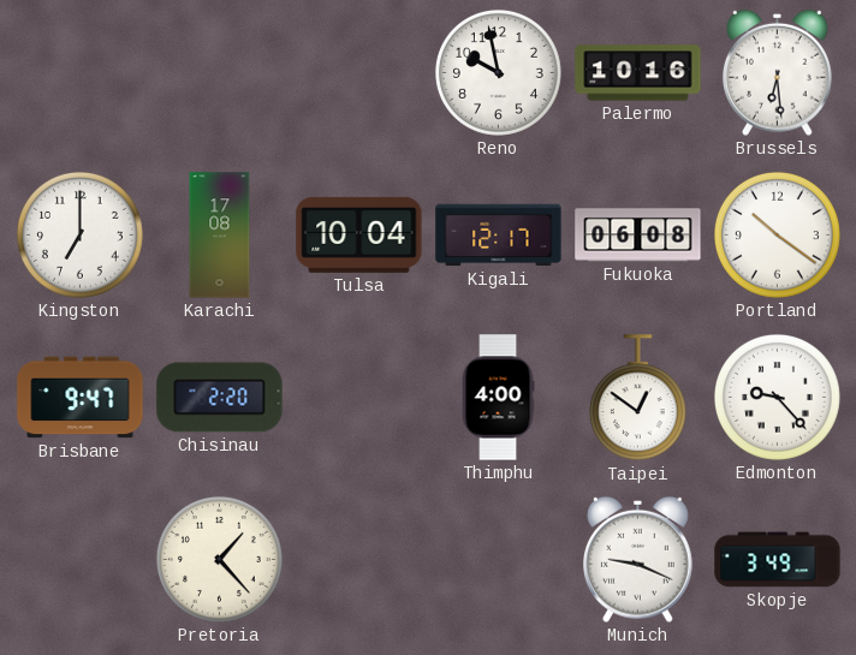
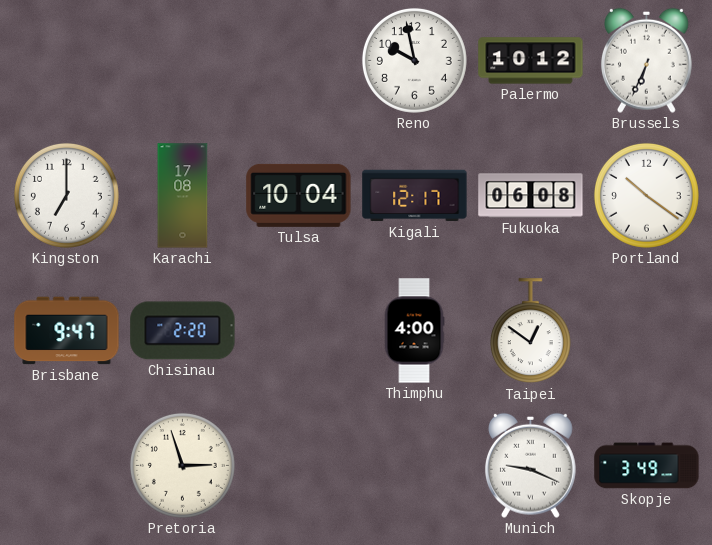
Palermo: 10:16 -> 10:12
Brussels: 6:29 -> 6:34
Edmonton: 9:23 -> none
Pretoria: 1:23 -> 2:57
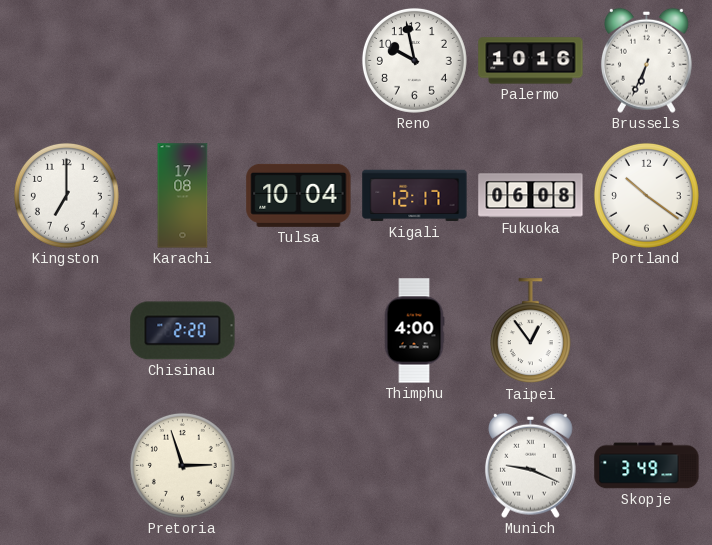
Palermo: 10:12 -> 10:16
Brisbane: 9:47 -> none
Taipei: 12:51 -> 12:54
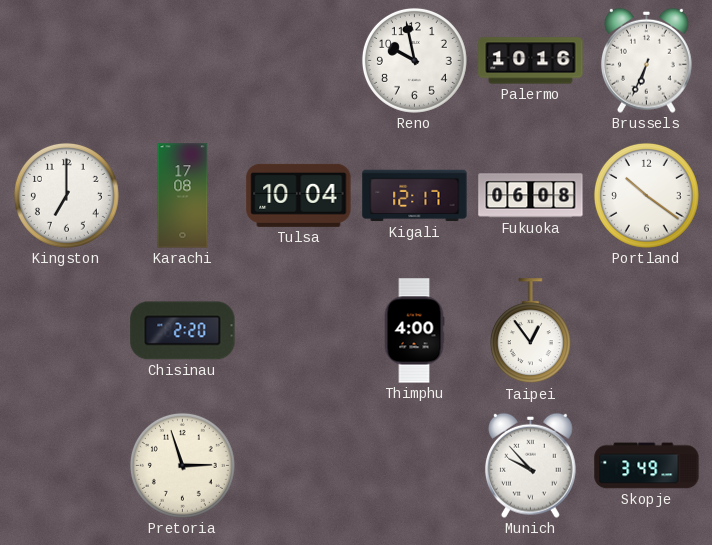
Munich: 9:19 -> 9:53
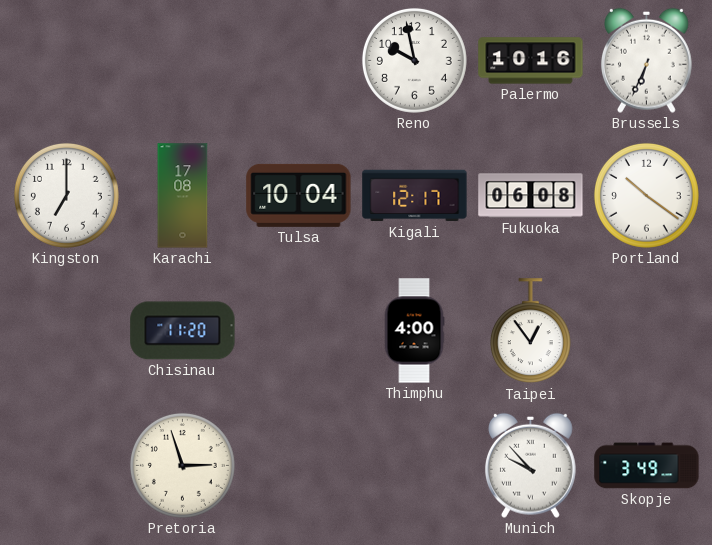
Chisinau: 2:20 -> 11:20
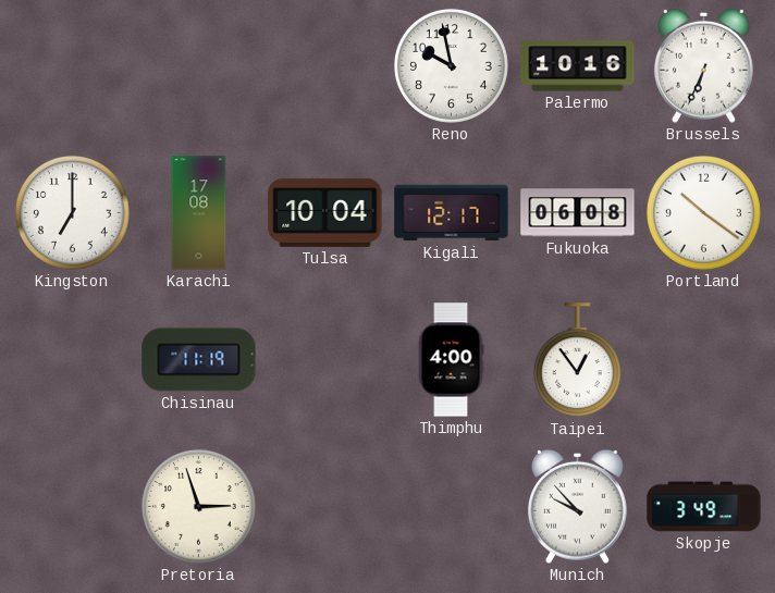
Chisinau: 11:20 -> 11:19
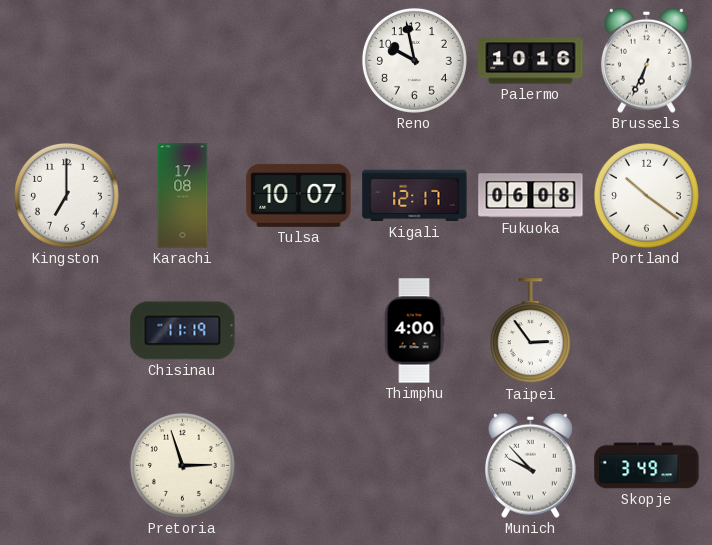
Tulsa: 10:04 -> 10:07
Taipei: 12:54 -> 2:54
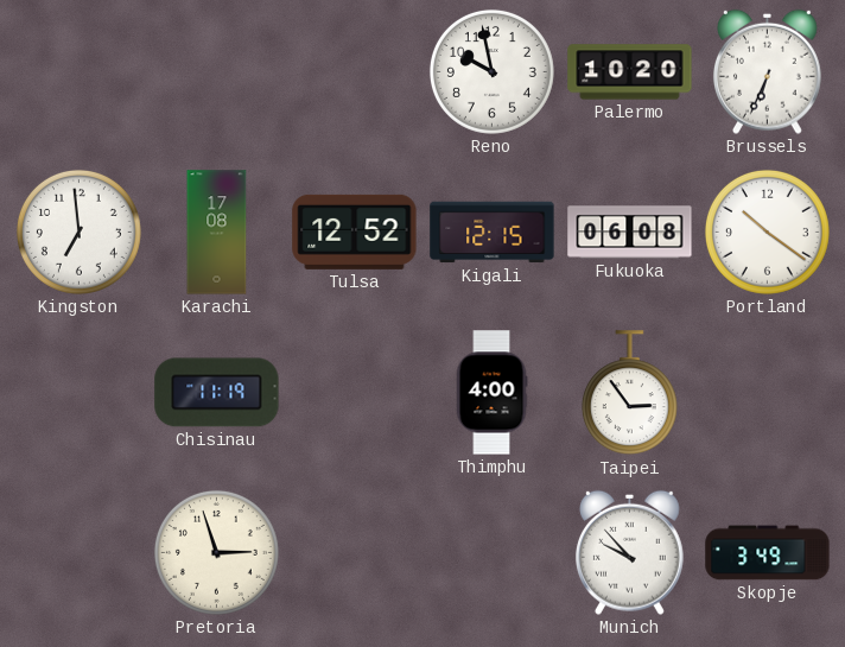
Palermo: 10:16 -> 10:20
Kingston: 7:00 -> 6:59
Tulsa: 10:07 -> 12:52
Kigali: 12:17 -> 12:15
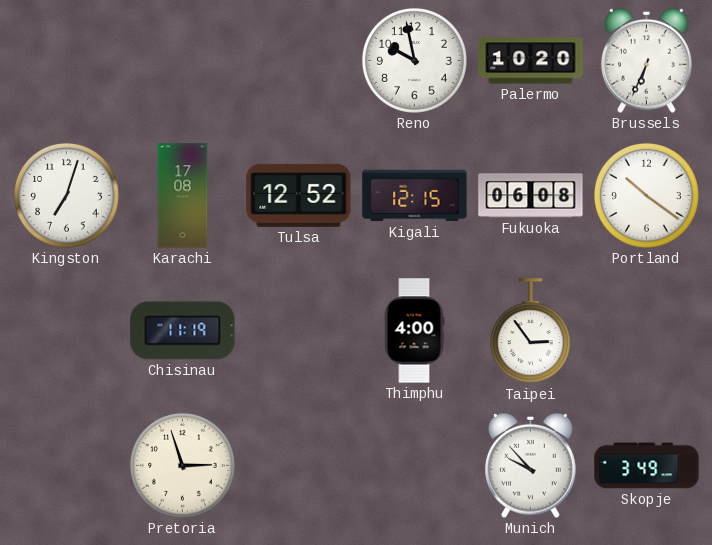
Kingston: 6:59 -> 7:03
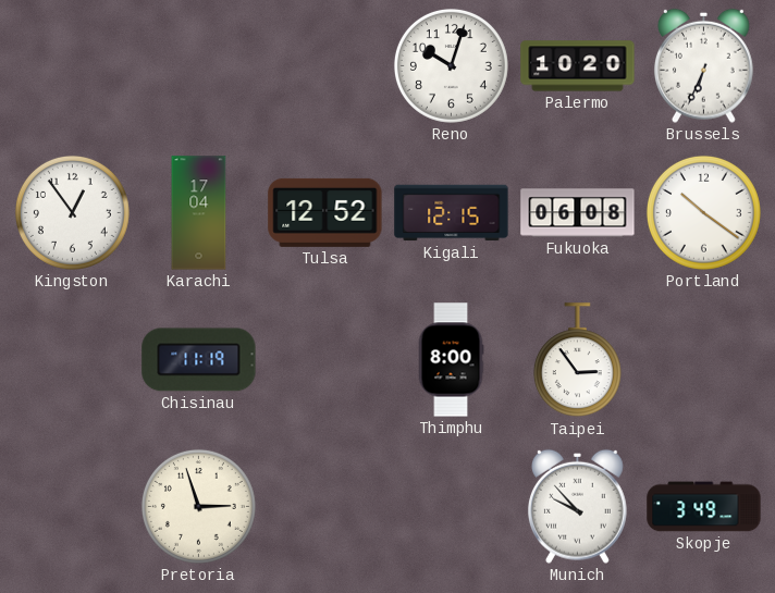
Reno: 9:58 -> 10:03
Kingston: 7:03 -> 12:54
Karachi: 17:08 -> 17:04
Thimphu: 4:00 -> 8:00
